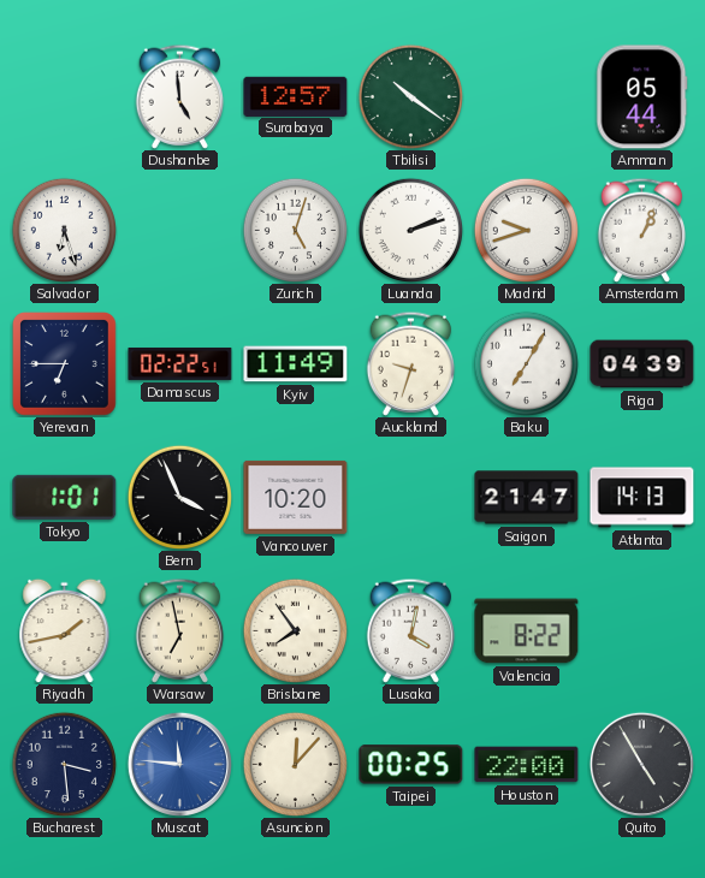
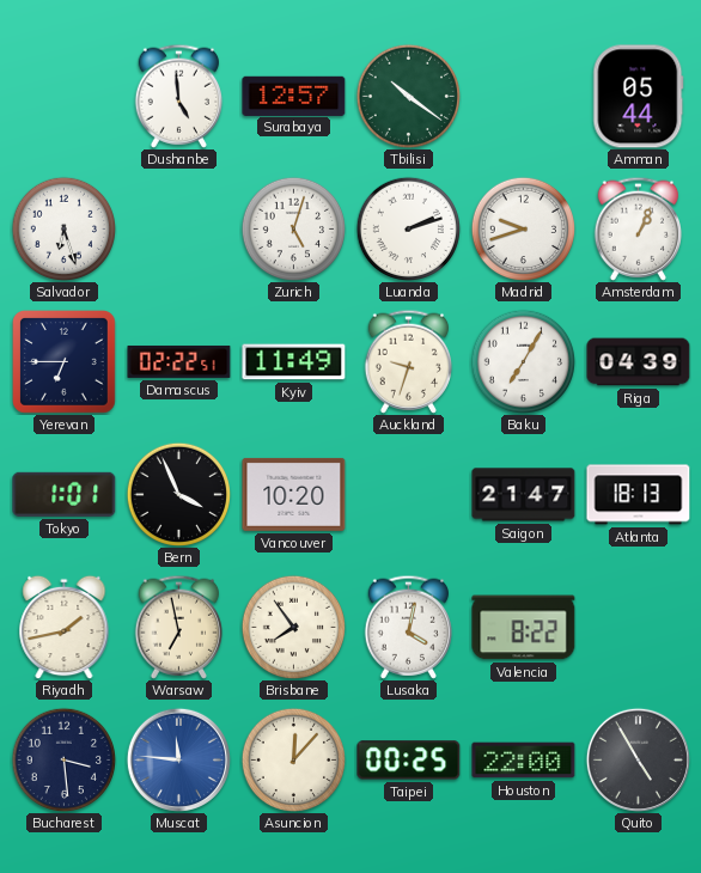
Atlanta: 14:13 -> 18:13
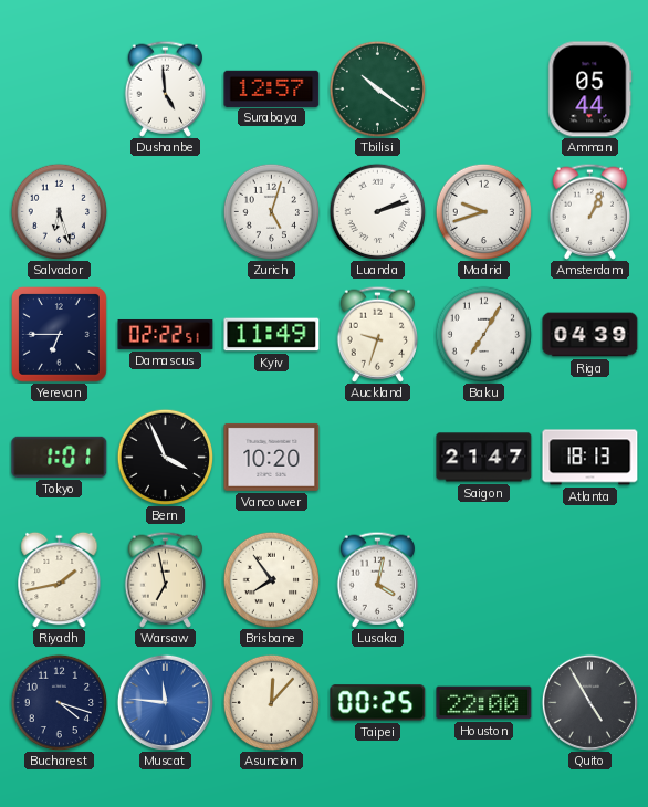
Valencia: 8:22 -> none
Bucharest: 3:29 -> 4:18
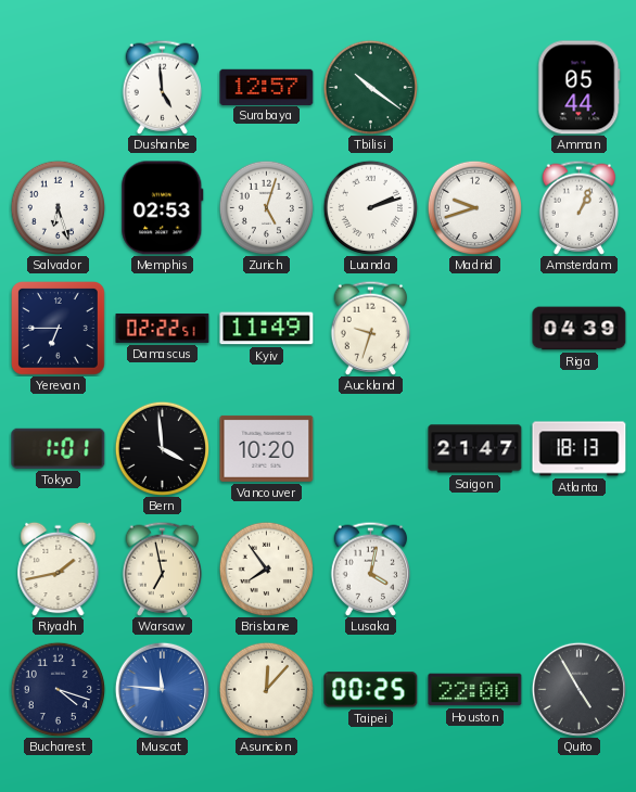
Memphis: none -> 02:53
Baku: 7:05 -> none
Bern: 3:56 -> 3:59
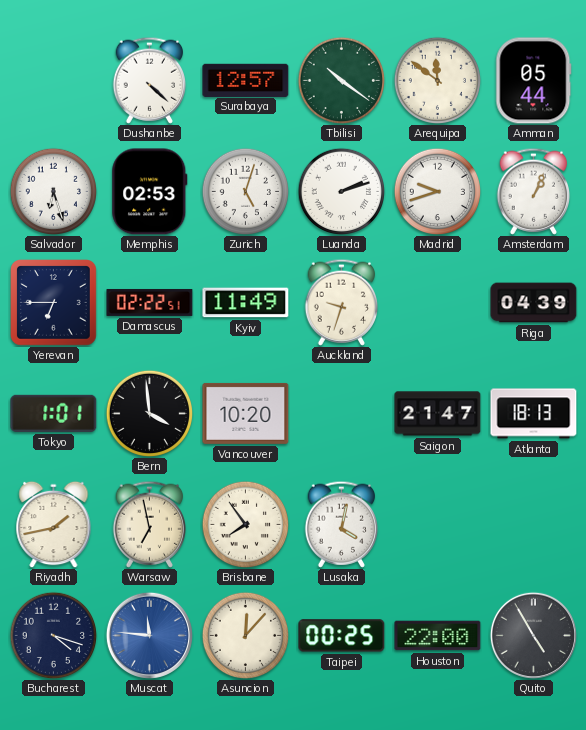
Dushanbe: 4:59 -> 4:22
Arequipa: none -> 11:51
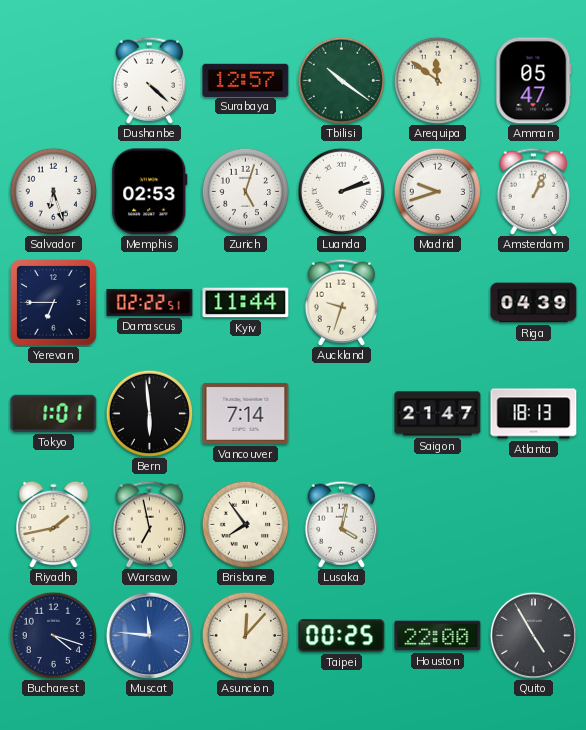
Amman: 05:44 -> 05:47
Kyiv: 11:49 -> 11:44
Bern: 3:59 -> 5:59
Vancouver: 10:20 -> 7:14
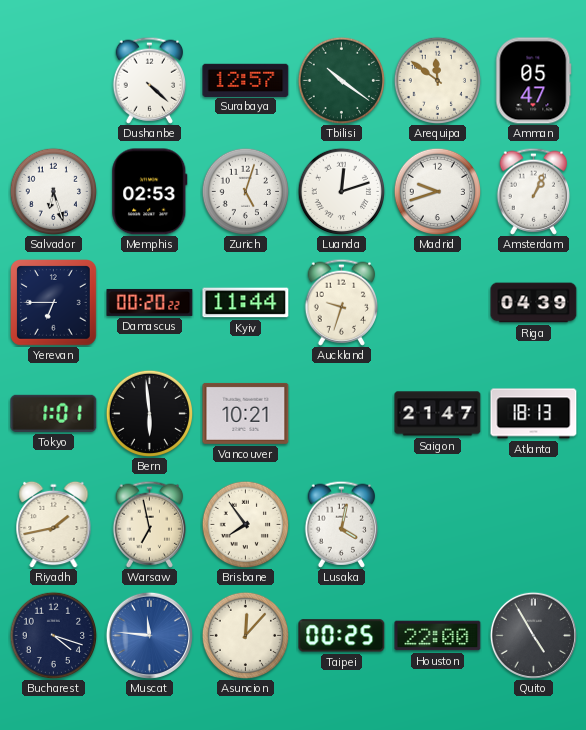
Luanda: 2:12 -> 12:12
Damascus: 02:22 -> 00:20
Vancouver: 7:14 -> 10:21
